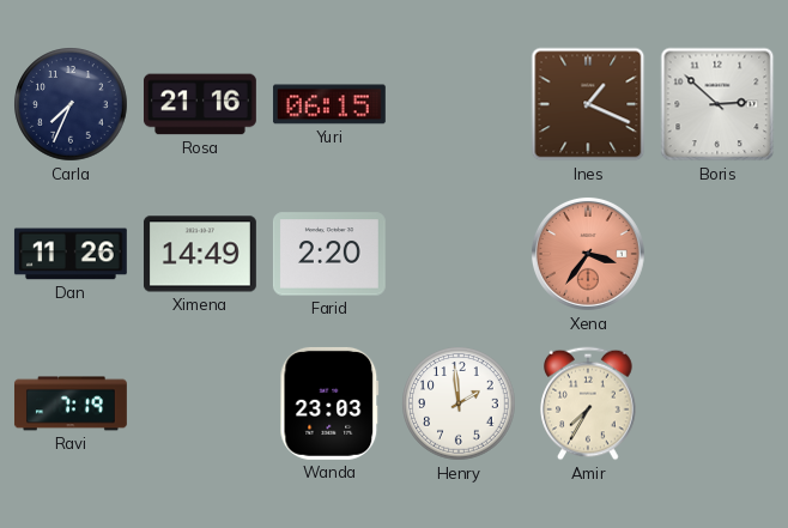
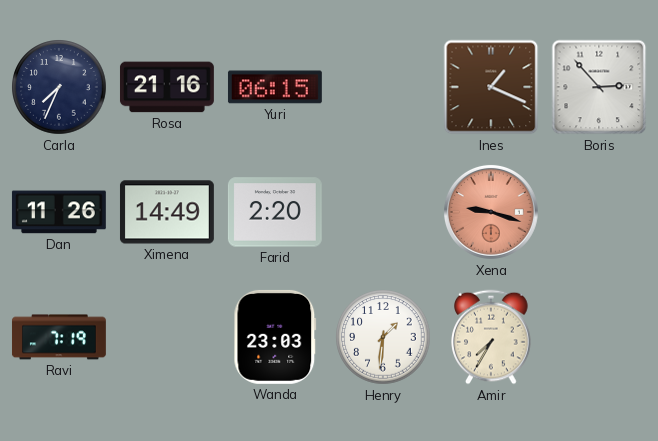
Boris: 2:52 -> 2:53
Xena: 3:36 -> 9:18
Henry: 1:59 -> 1:31
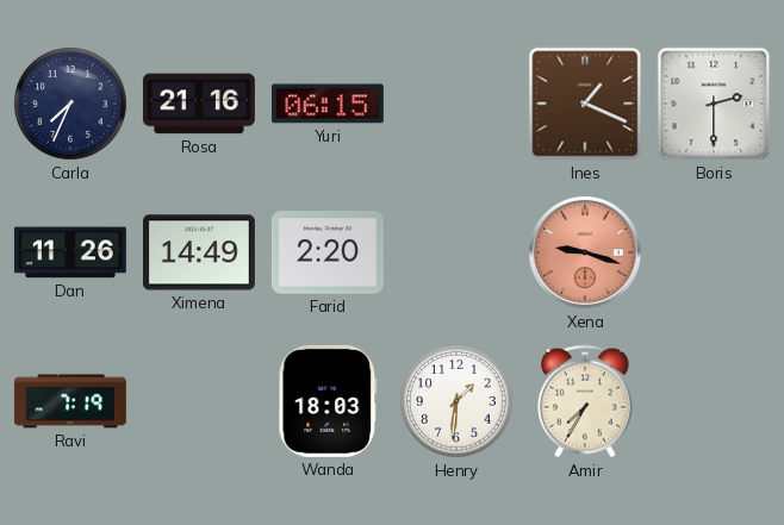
Boris: 2:53 -> 2:30
Wanda: 23:03 -> 18:03
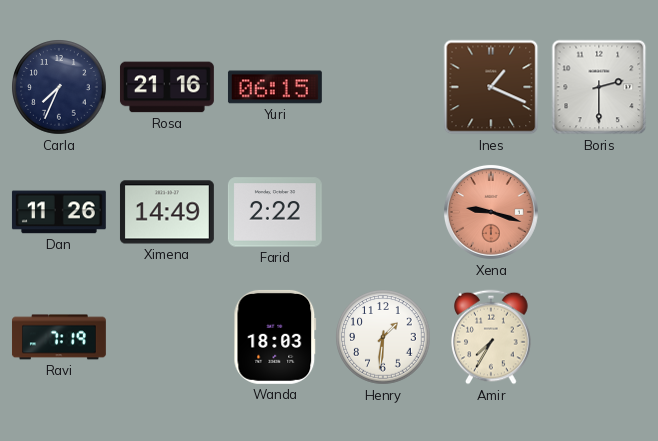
Farid: 2:20 -> 2:22
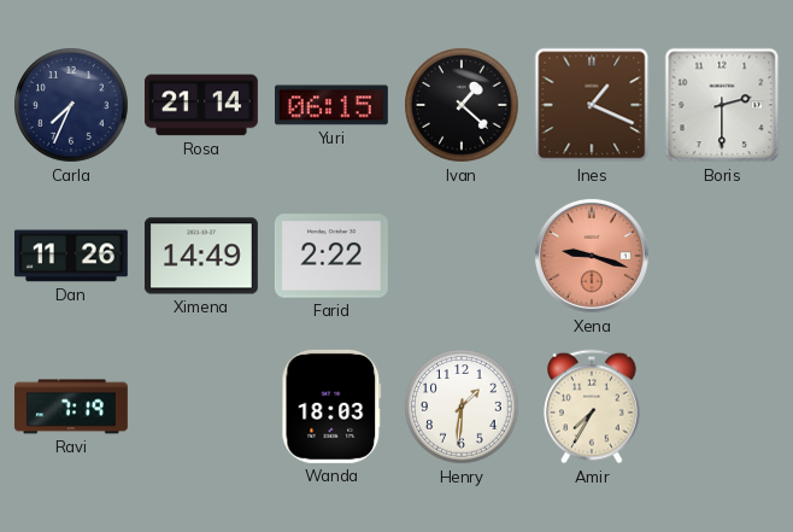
Rosa: 21:16 -> 21:14
Ivan: none -> 1:22
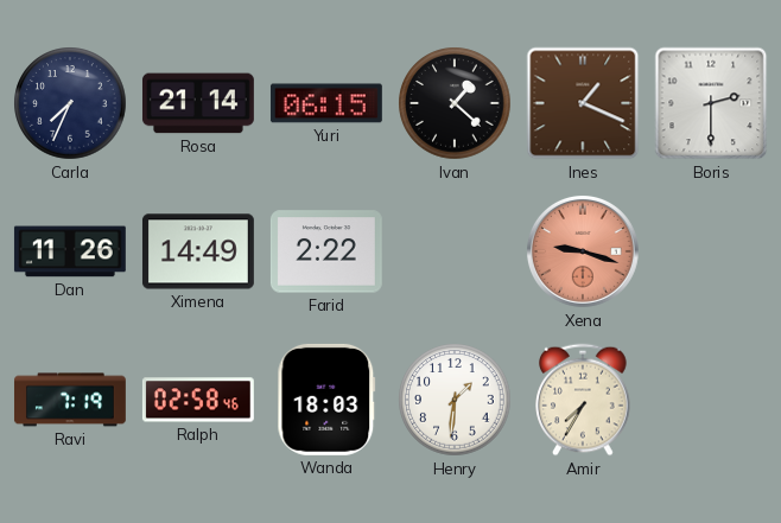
Ralph: none -> 02:58
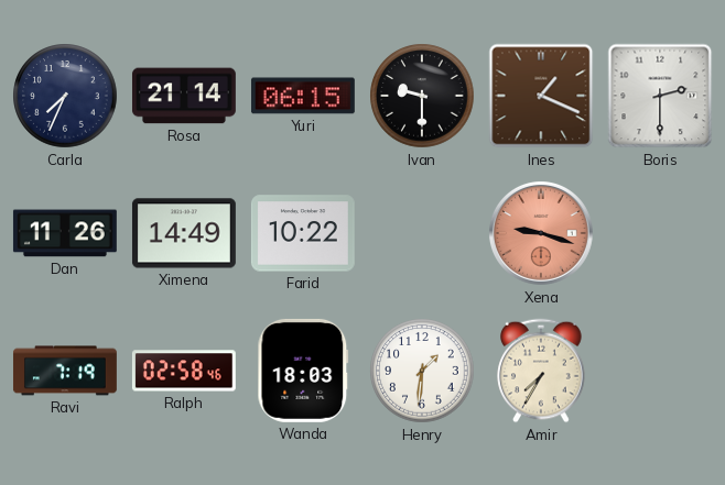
Ivan: 1:22 -> 9:30
Farid: 2:22 -> 10:22
